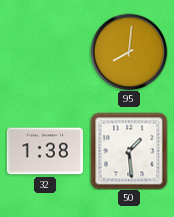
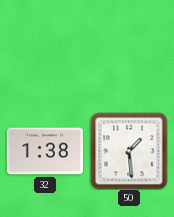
95: 8:01 -> none
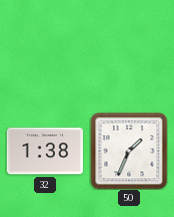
50: 1:29 -> 1:34
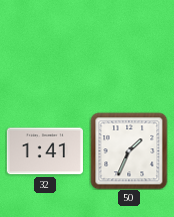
32: 1:38 -> 1:41
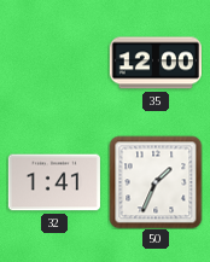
35: none -> 12:00
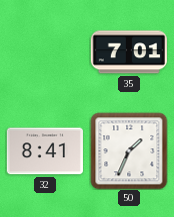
35: 12:00 -> 7:01
32: 1:41 -> 8:41
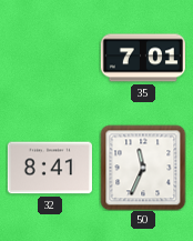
50: 1:34 -> 11:34
